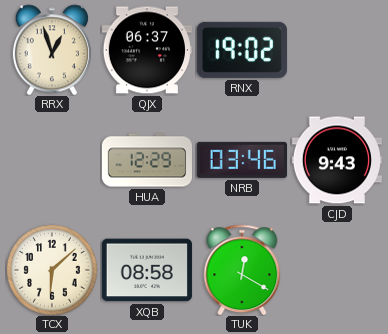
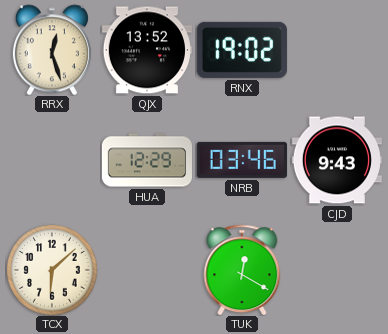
RRX: 12:57 -> 12:27
QJX: 06:37 -> 13:52
XQB: 08:58 -> none
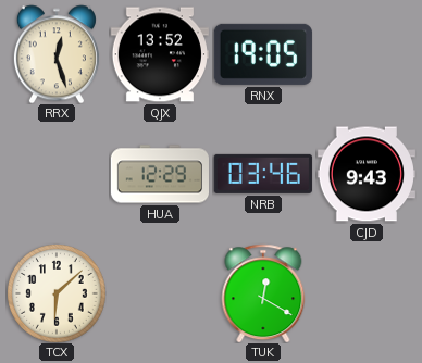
RNX: 19:02 -> 19:05
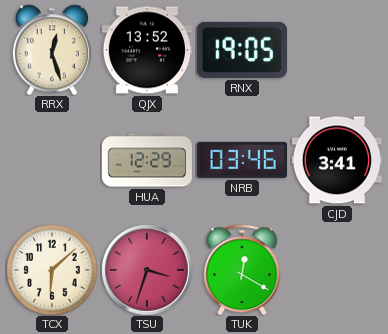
CJD: 9:43 -> 3:41
TSU: none -> 3:33
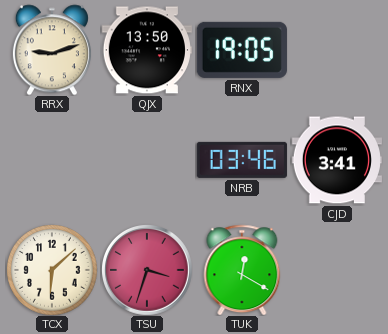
RRX: 12:27 -> 9:12
QJX: 13:52 -> 13:50
HUA: 12:29 -> none
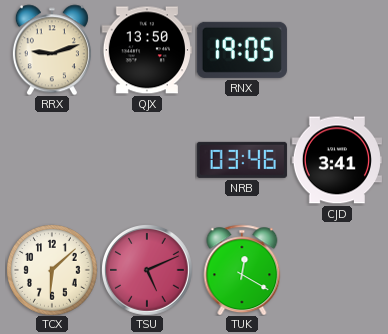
TSU: 3:33 -> 5:11
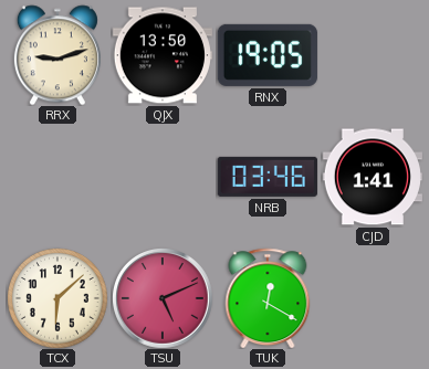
CJD: 3:41 -> 1:41
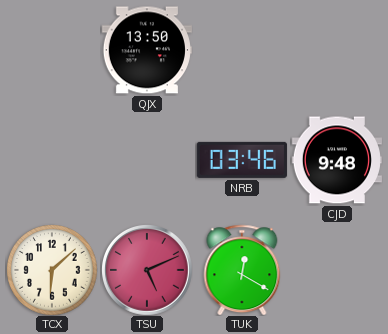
RRX: 9:12 -> none
RNX: 19:05 -> none
CJD: 1:41 -> 9:48
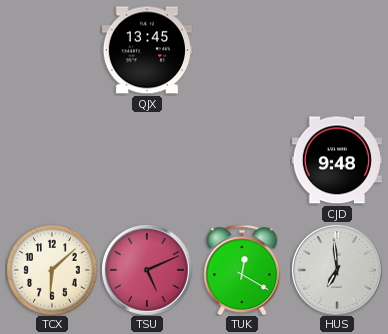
QJX: 13:50 -> 13:45
NRB: 03:46 -> none
HUS: none -> 6:59
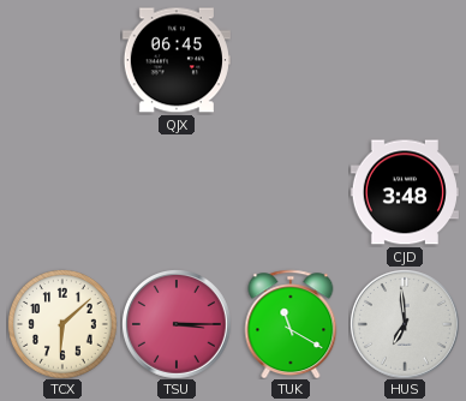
QJX: 13:45 -> 06:45
CJD: 9:48 -> 3:48
TSU: 5:11 -> 3:15
TUK: 12:20 -> 11:20
